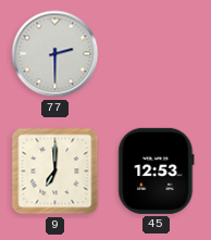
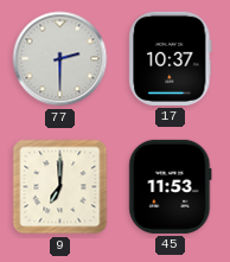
17: none -> 10:37
45: 12:53 -> 11:53
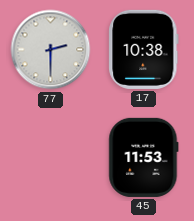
17: 10:37 -> 10:38
9: 7:00 -> none
